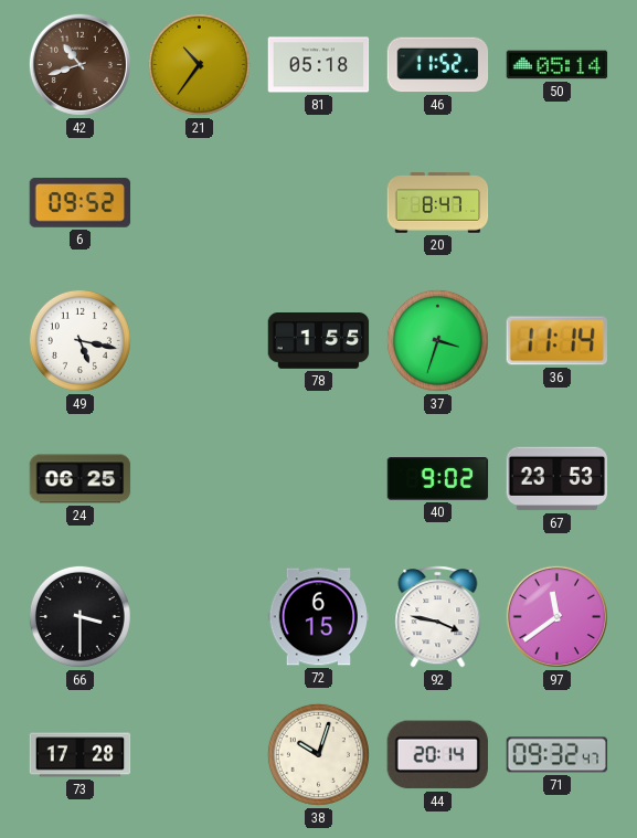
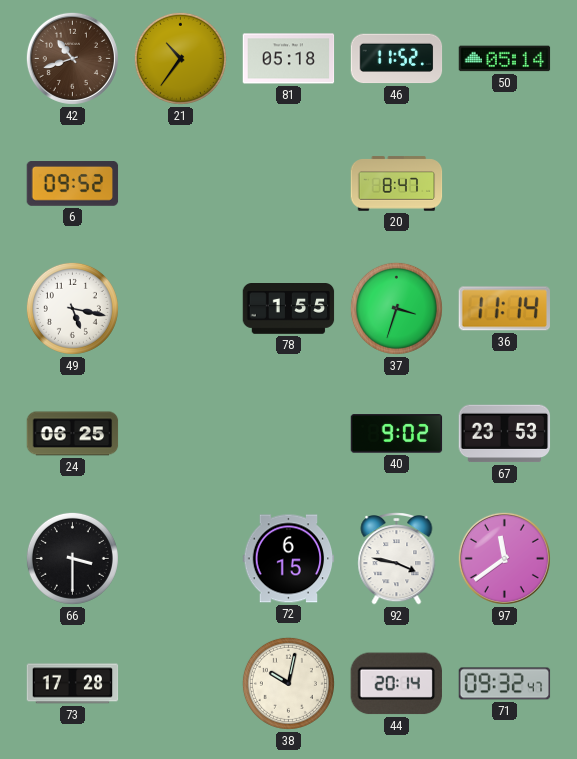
38: 10:03 -> 10:02
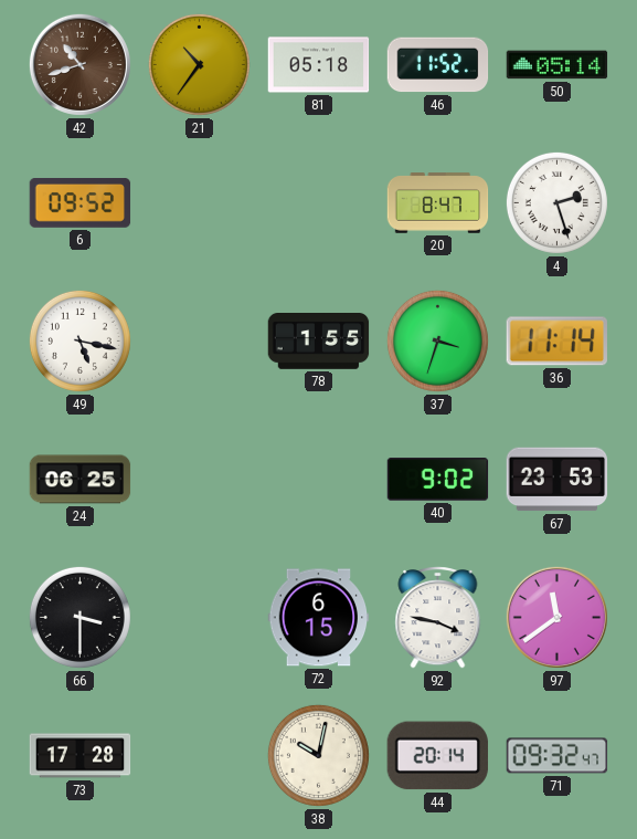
4: none -> 2:27
